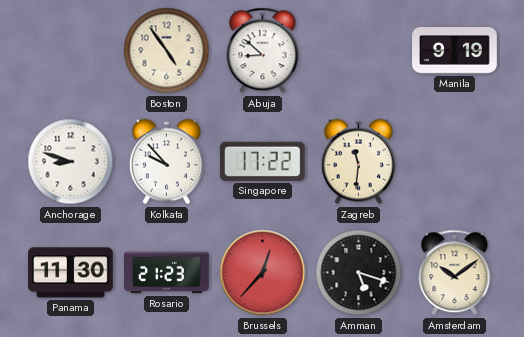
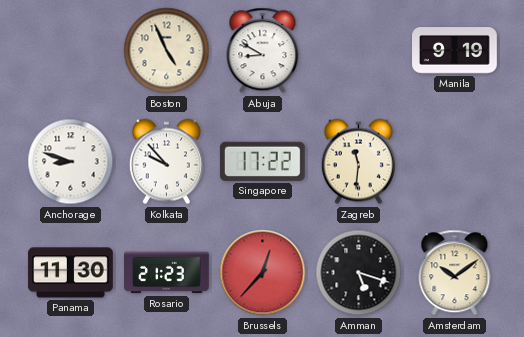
Boston: 4:54 -> 4:56
Abuja: 8:52 -> 8:50
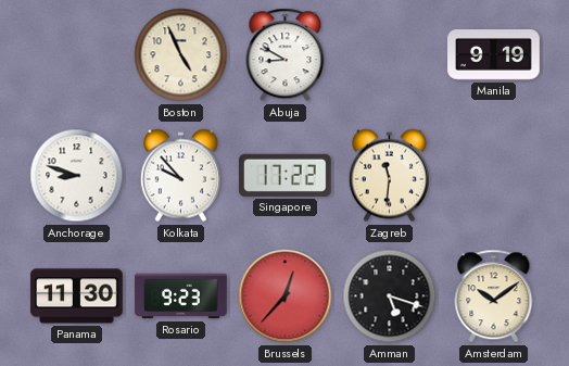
Rosario: 21:23 -> 9:23
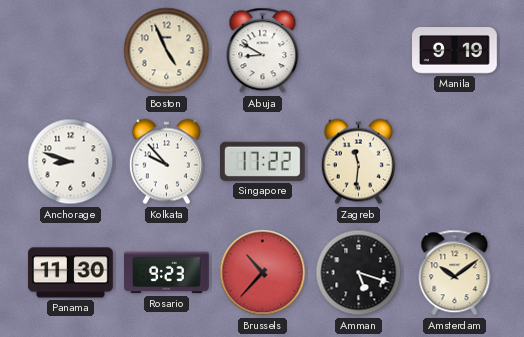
Brussels: 12:37 -> 10:37
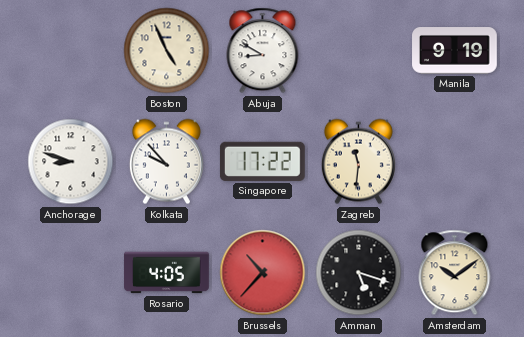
Panama: 11:30 -> none
Rosario: 9:23 -> 4:05
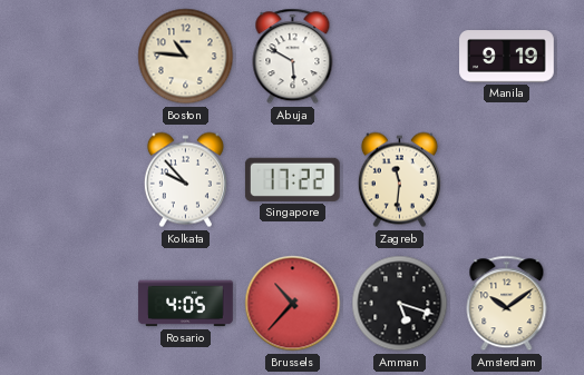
Boston: 4:56 -> 10:46
Abuja: 8:50 -> 5:50
Anchorage: 8:48 -> none
